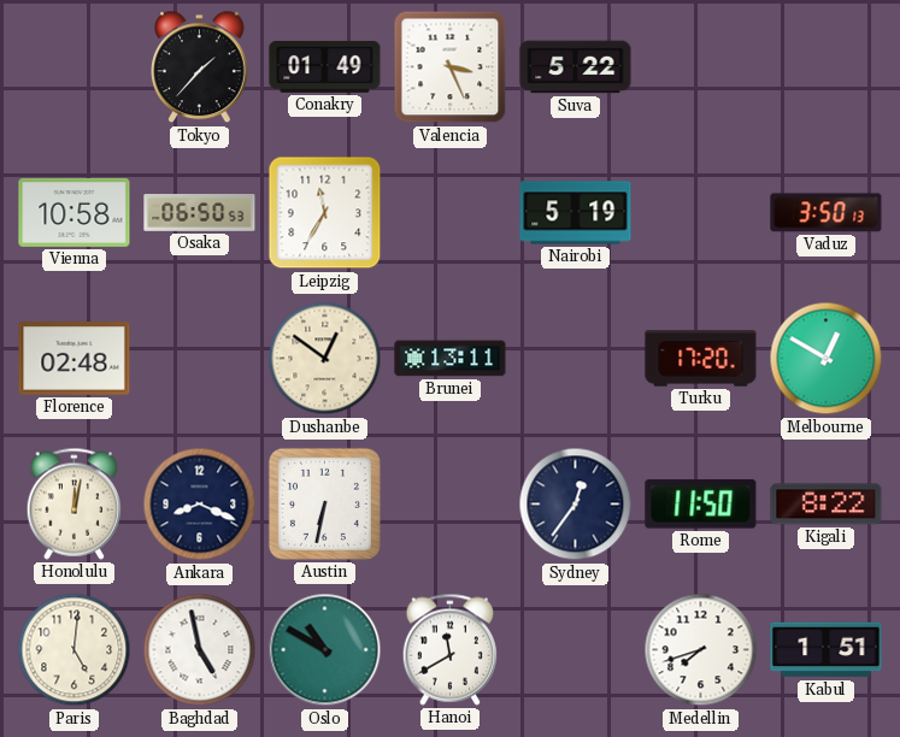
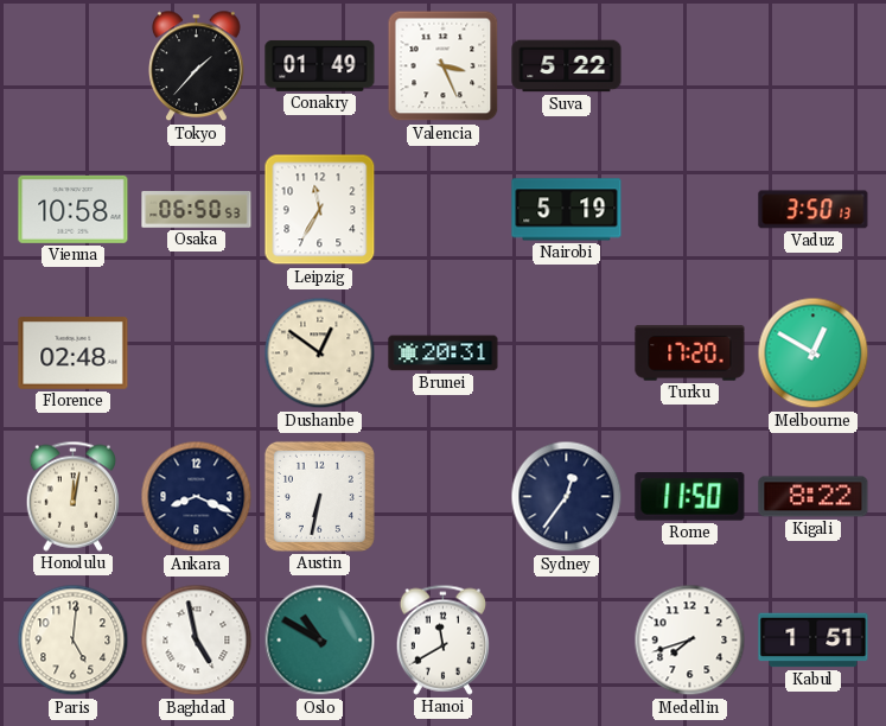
Brunei: 13:11 -> 20:31
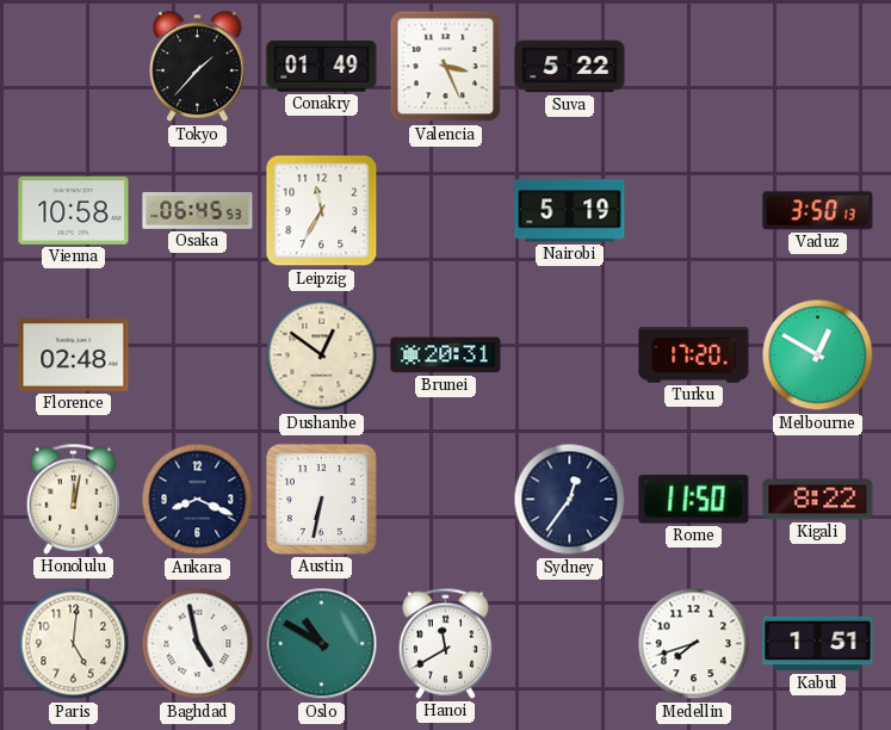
Osaka: 06:50 -> 06:45
